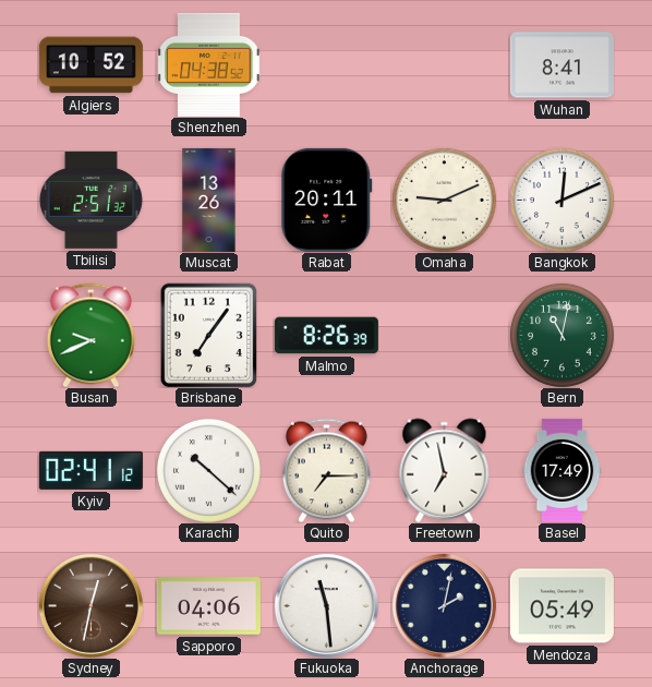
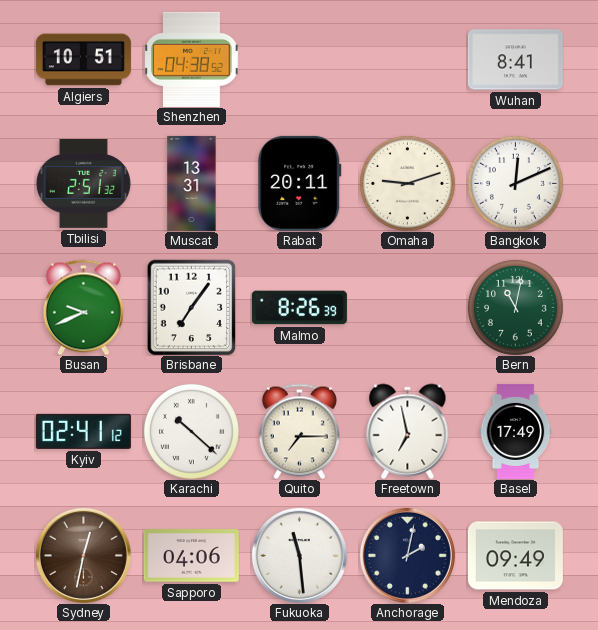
Algiers: 10:52 -> 10:51
Muscat: 13:26 -> 13:31
Omaha: 9:11 -> 9:12
Mendoza: 05:49 -> 09:49
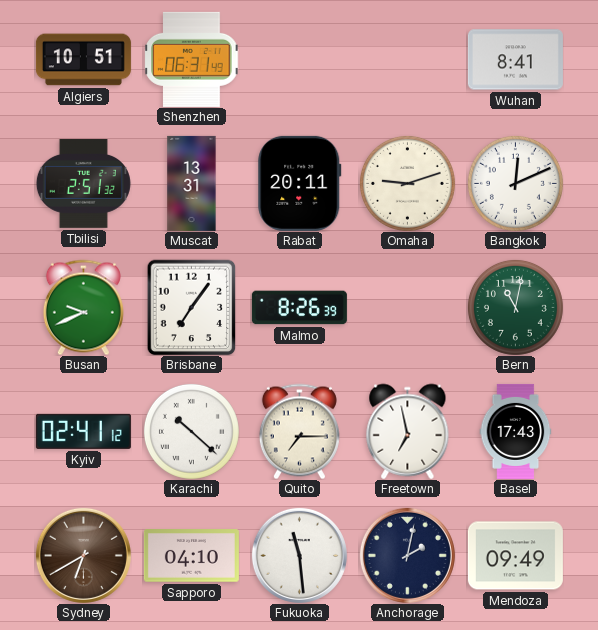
Shenzhen: 04:38 -> 06:31
Basel: 17:49 -> 17:43
Sydney: 12:32 -> 6:40
Sapporo: 04:06 -> 04:10
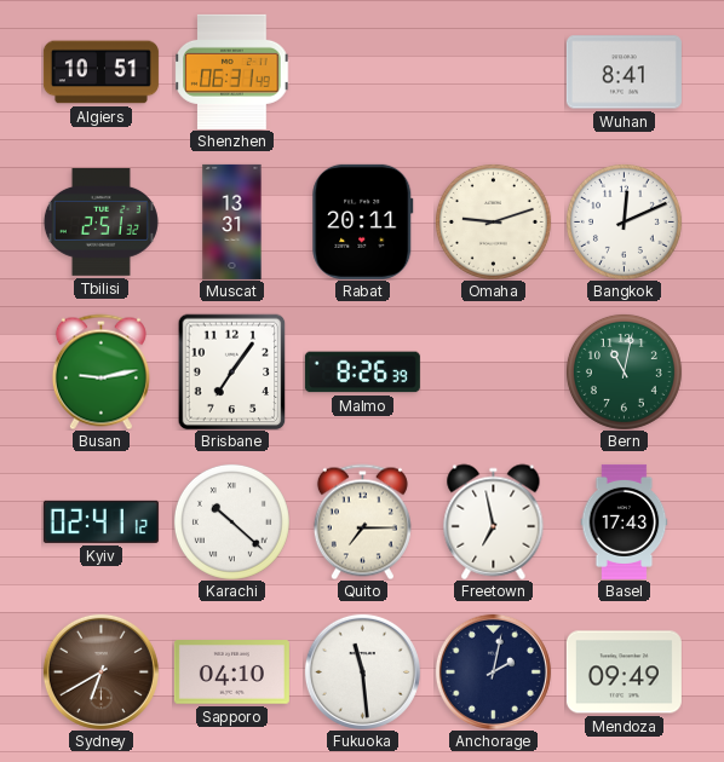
Busan: 9:41 -> 9:13
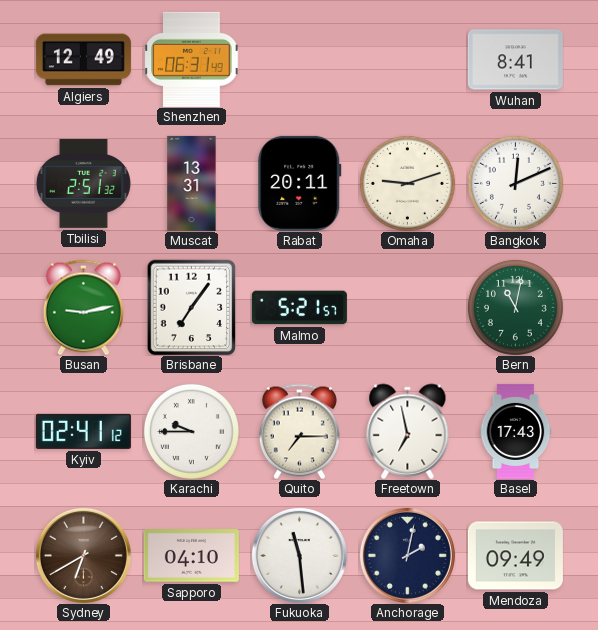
Algiers: 10:51 -> 12:49
Malmo: 8:26 -> 5:21
Karachi: 10:22 -> 9:45
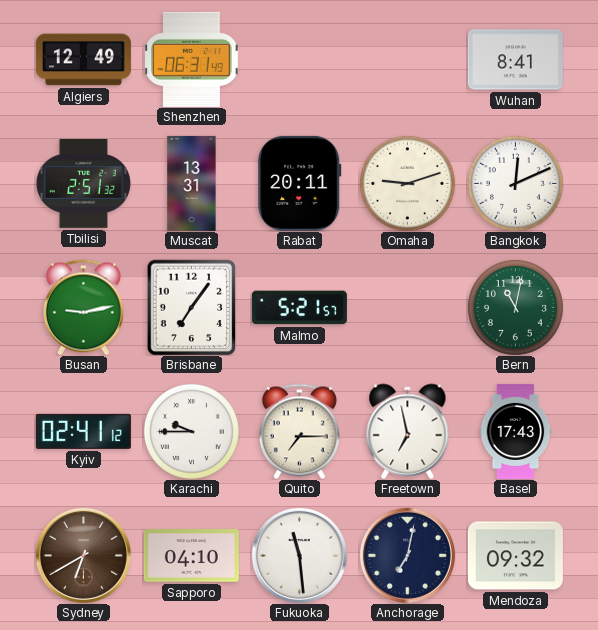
Anchorage: 2:02 -> 7:02
Mendoza: 09:49 -> 09:32
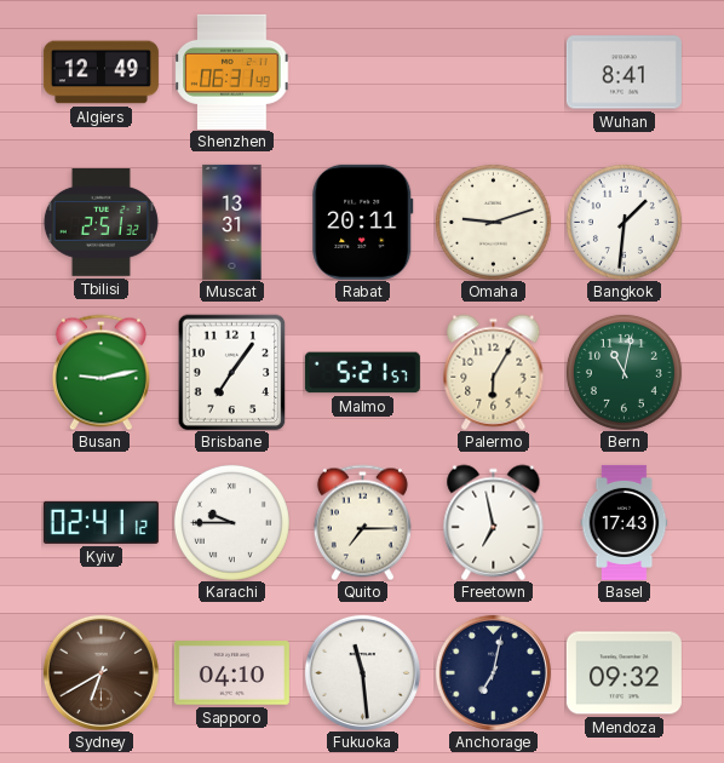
Bangkok: 12:11 -> 1:31
Palermo: none -> 6:05
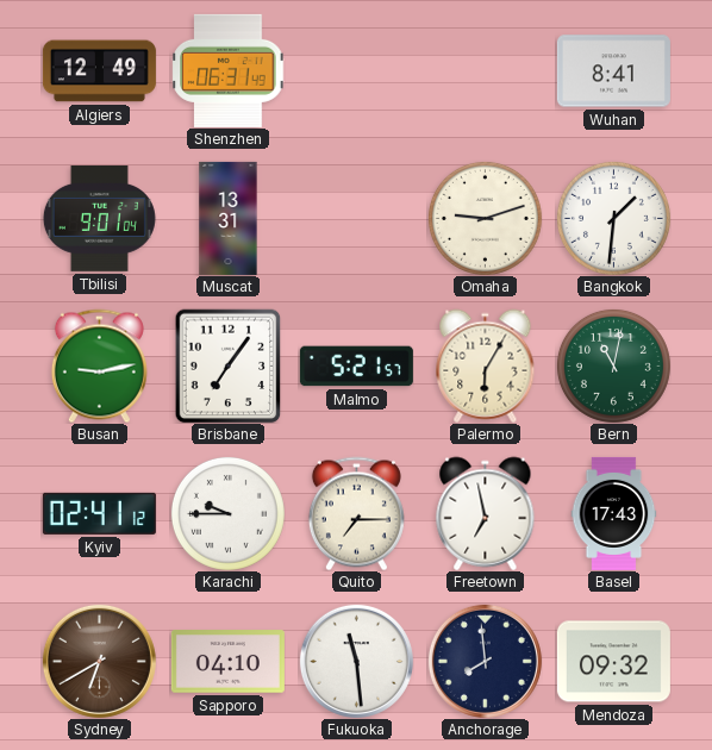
Tbilisi: 2:51 -> 9:01
Rabat: 20:11 -> none
Anchorage: 7:02 -> 7:59
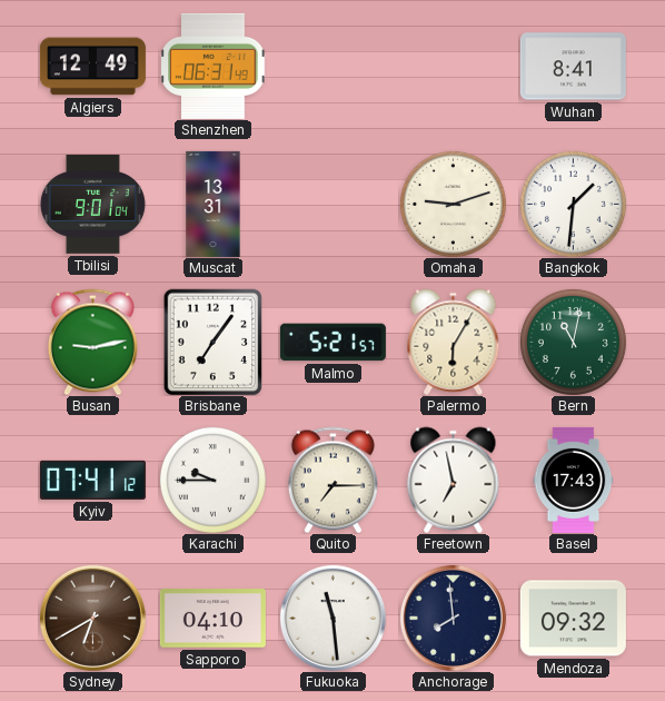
Kyiv: 02:41 -> 07:41
